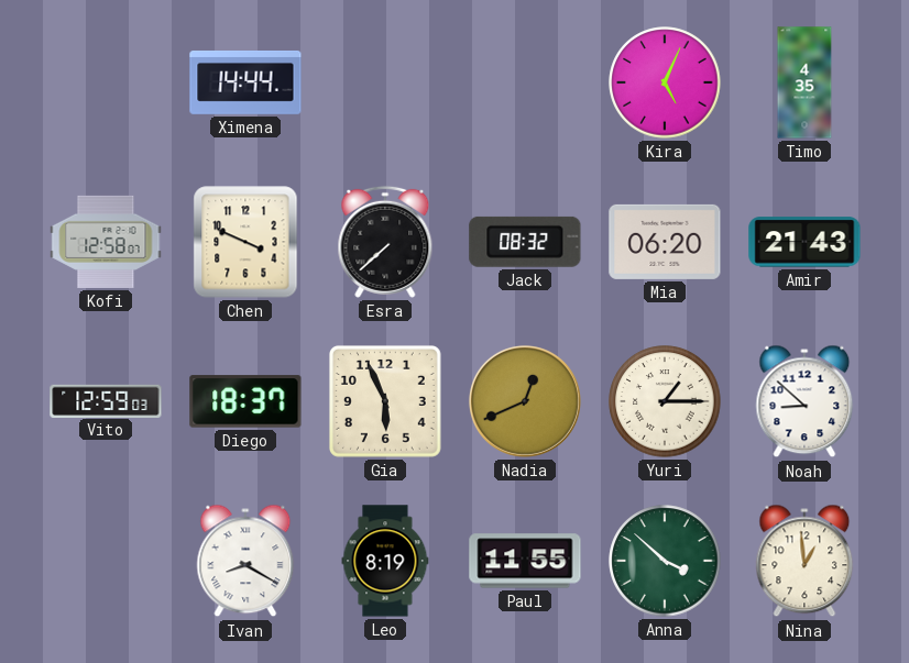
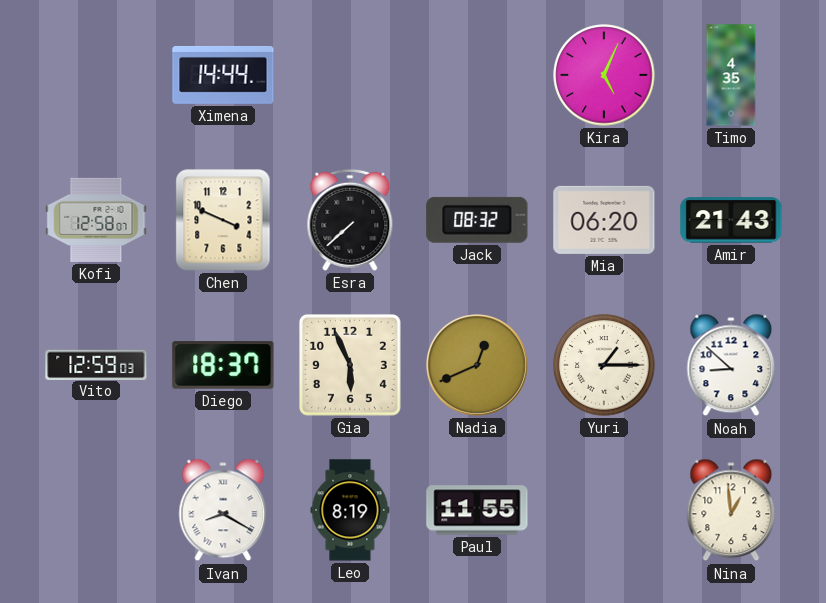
Anna: 3:52 -> none
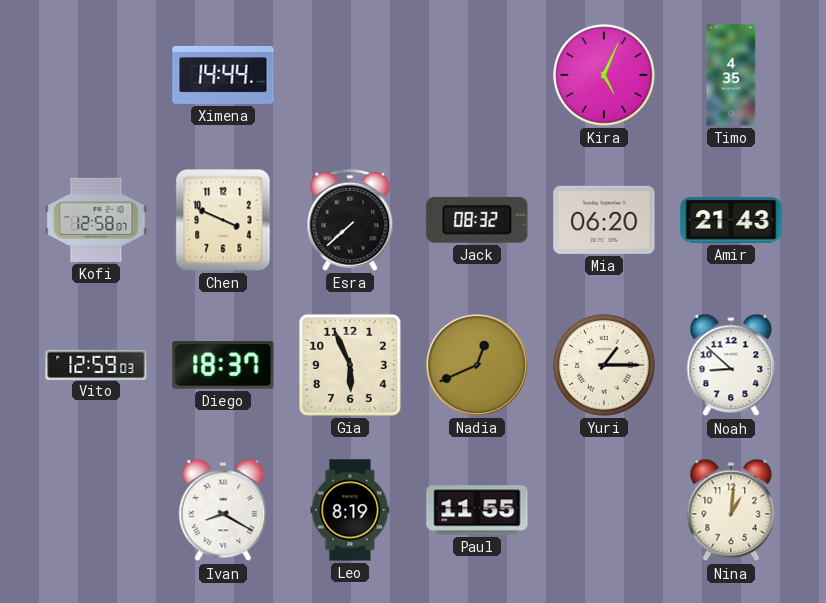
Nina: 12:59 -> 1:01
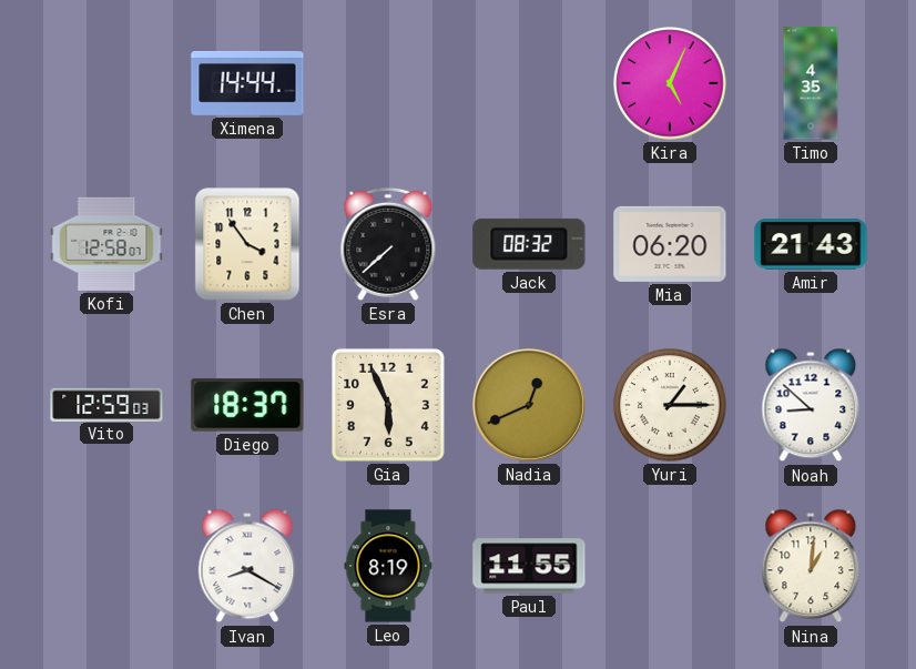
Chen: 3:49 -> 3:54
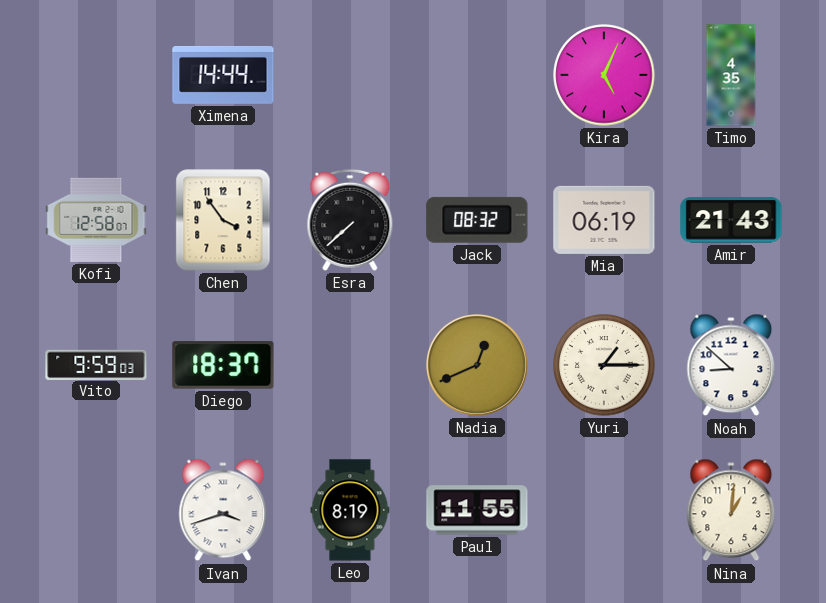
Mia: 06:20 -> 06:19
Vito: 12:59 -> 9:59
Gia: 5:56 -> none
Ivan: 8:20 -> 3:42
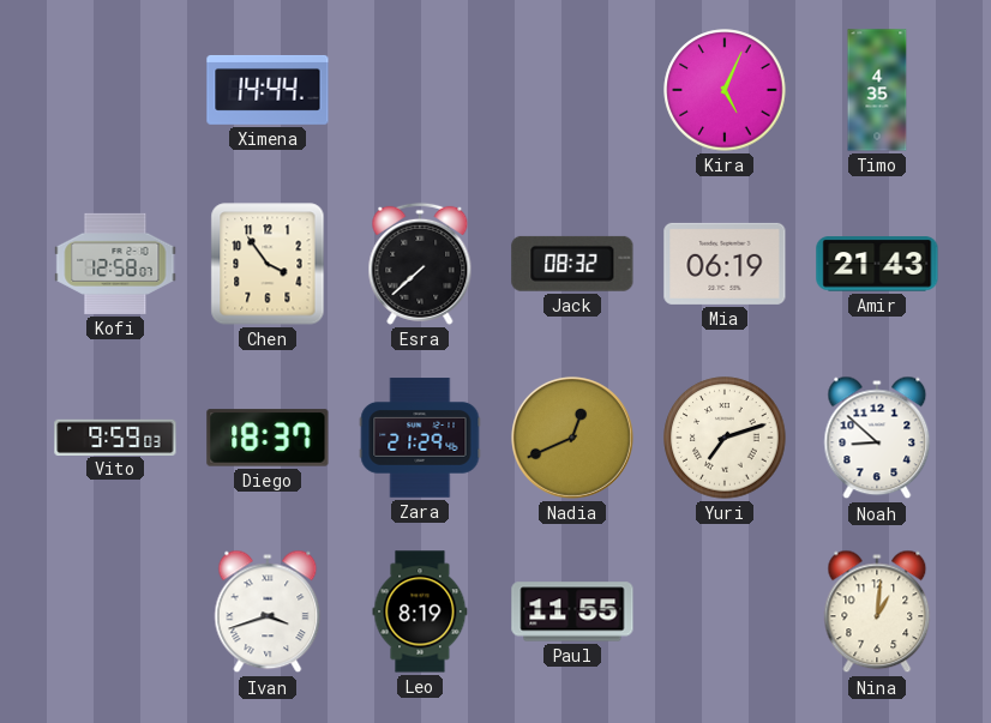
Zara: none -> 21:29
Yuri: 1:15 -> 7:12
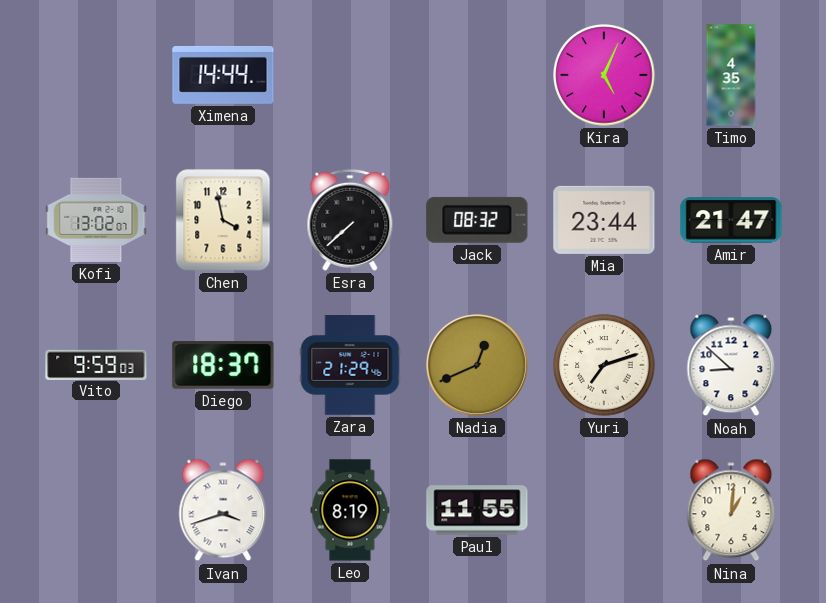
Kofi: 12:58 -> 13:02
Chen: 3:54 -> 3:58
Mia: 06:19 -> 23:44
Amir: 21:43 -> 21:47
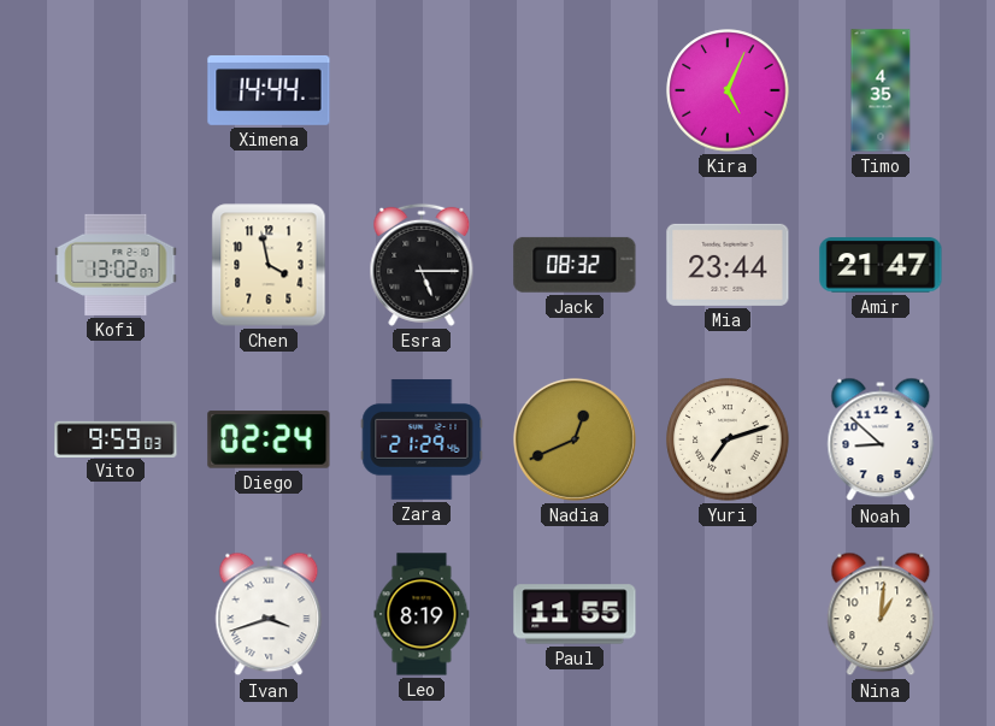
Esra: 7:38 -> 5:15
Diego: 18:37 -> 02:24
